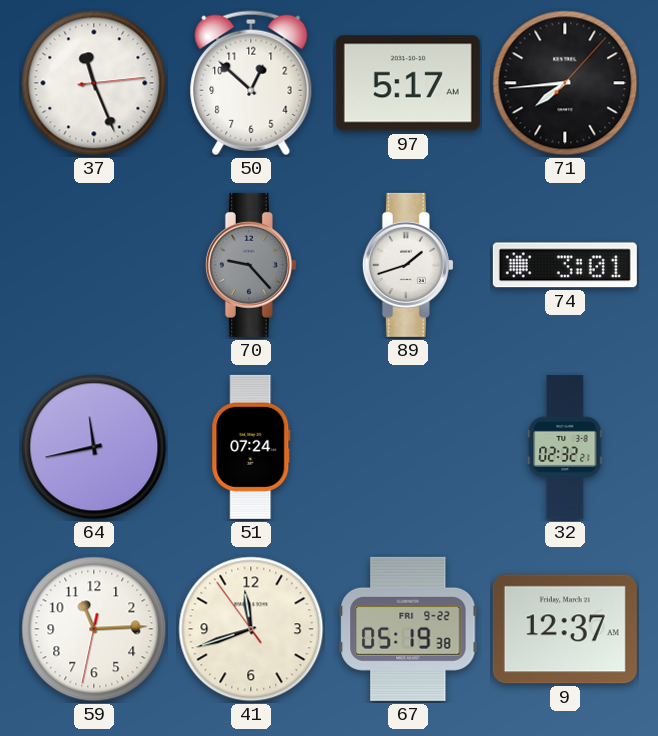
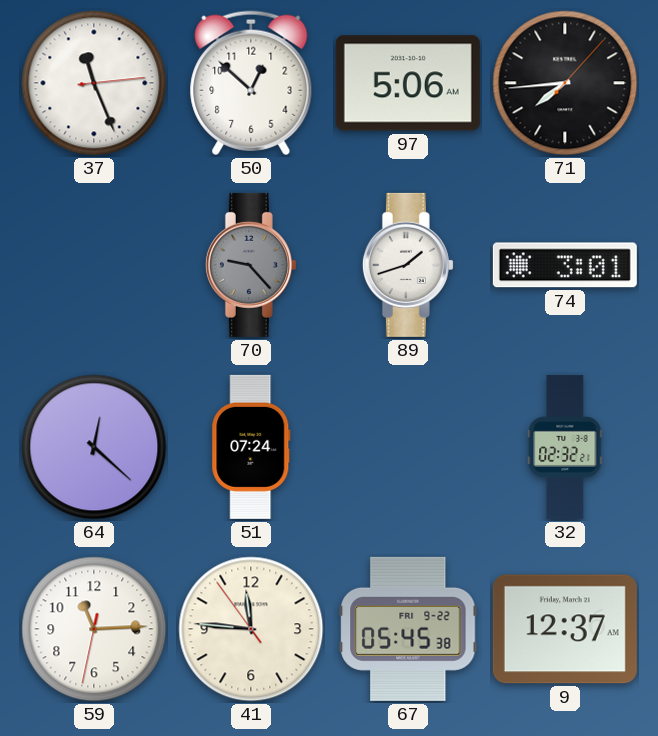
97: 5:17 -> 5:06
64: 11:43 -> 12:22
41: 11:41 -> 11:45
67: 05:19 -> 05:45
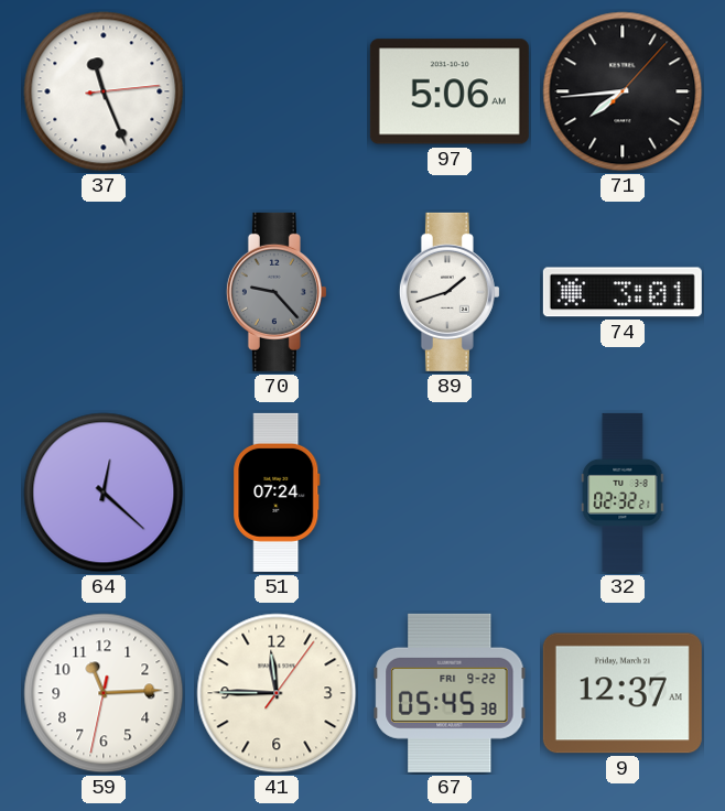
50: 12:52 -> none
41: 11:45:54 -> 11:45:06
